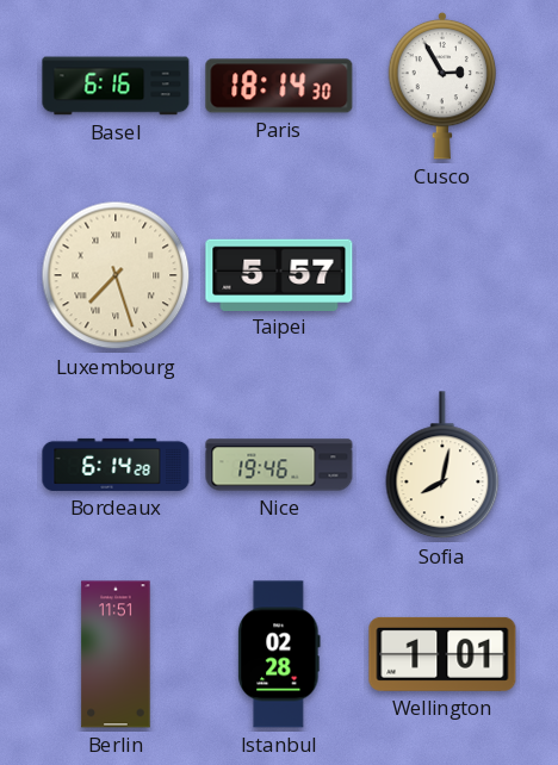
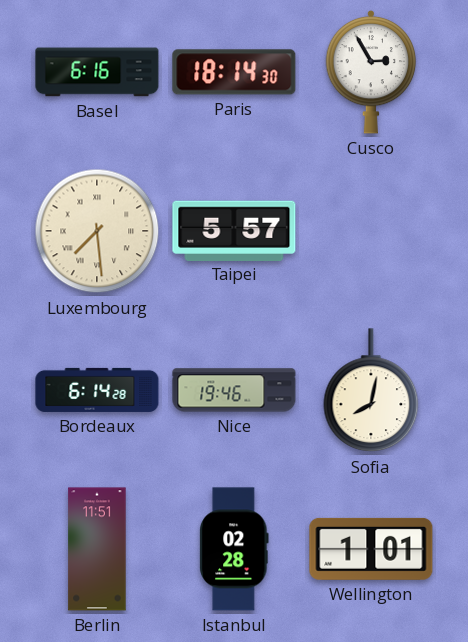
Luxembourg: 7:27 -> 7:29
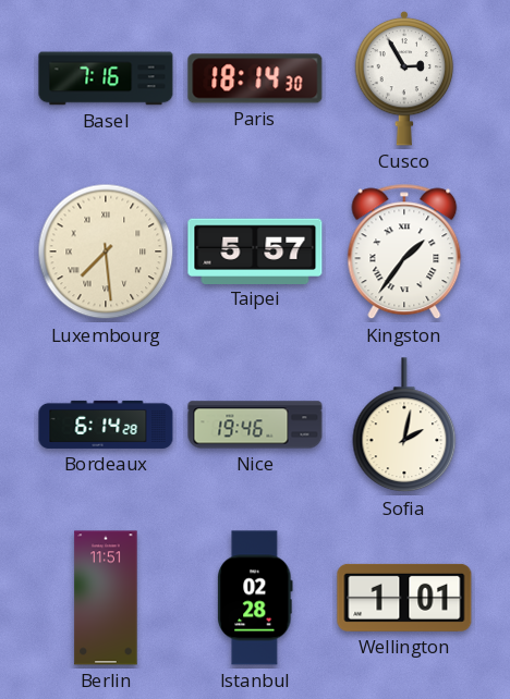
Basel: 6:16 -> 7:16
Kingston: none -> 1:36
Sofia: 8:02 -> 2:02
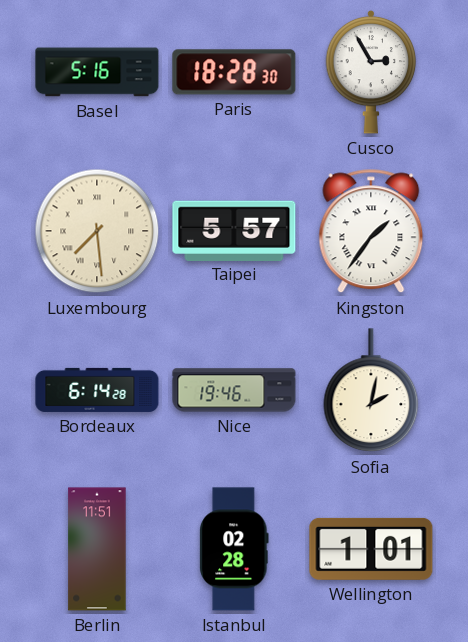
Basel: 7:16 -> 5:16
Paris: 18:14 -> 18:28
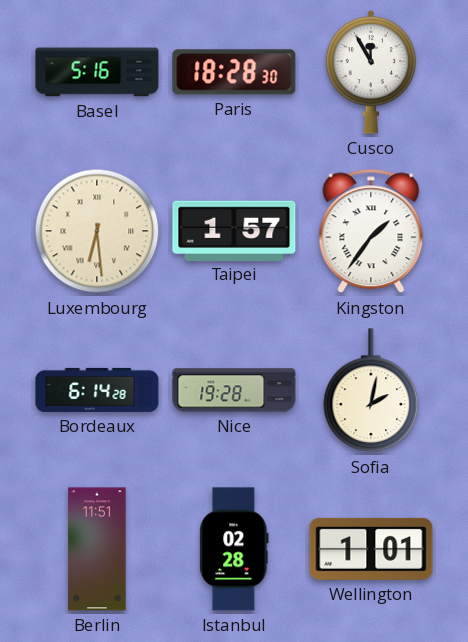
Cusco: 2:55 -> 11:55
Luxembourg: 7:29 -> 6:29
Taipei: 5:57 -> 1:57
Nice: 19:46 -> 19:28
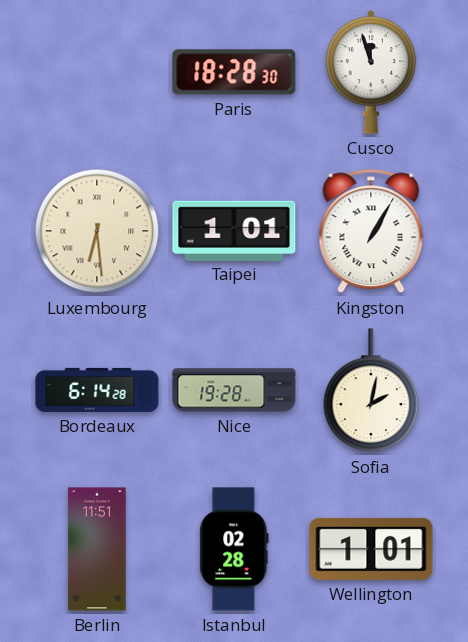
Basel: 5:16 -> none
Cusco: 11:55 -> 11:57
Taipei: 1:57 -> 1:01
Kingston: 1:36 -> 1:05
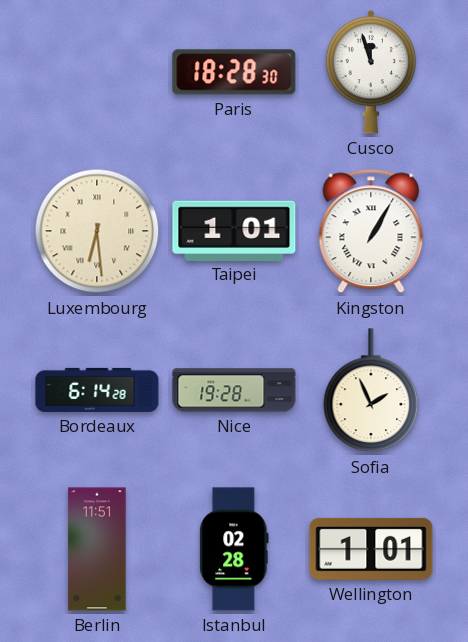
Sofia: 2:02 -> 1:56
